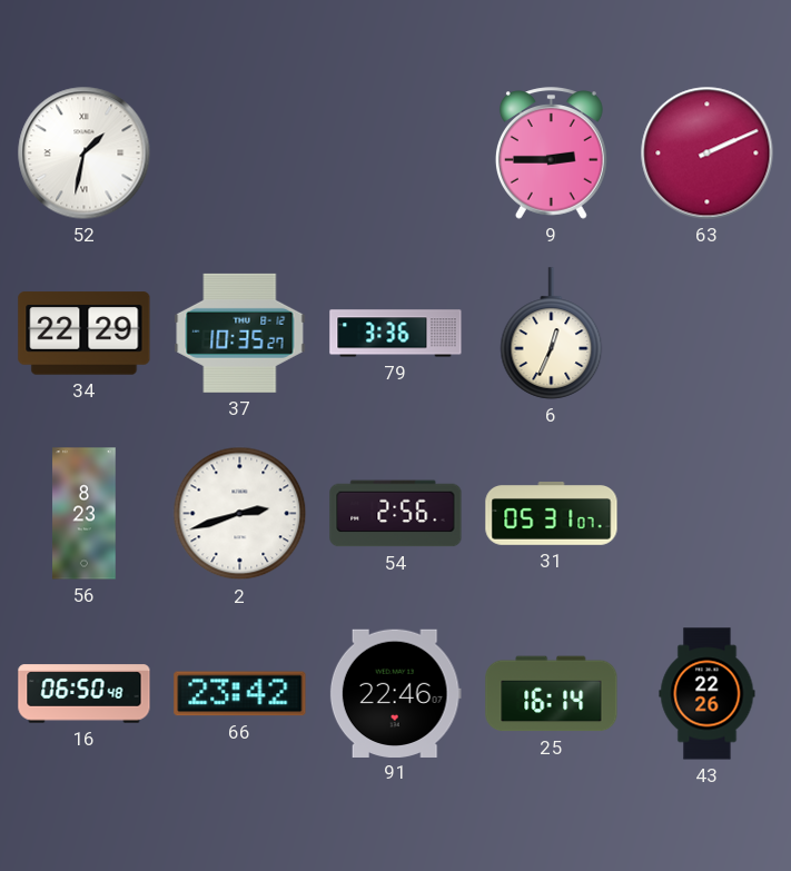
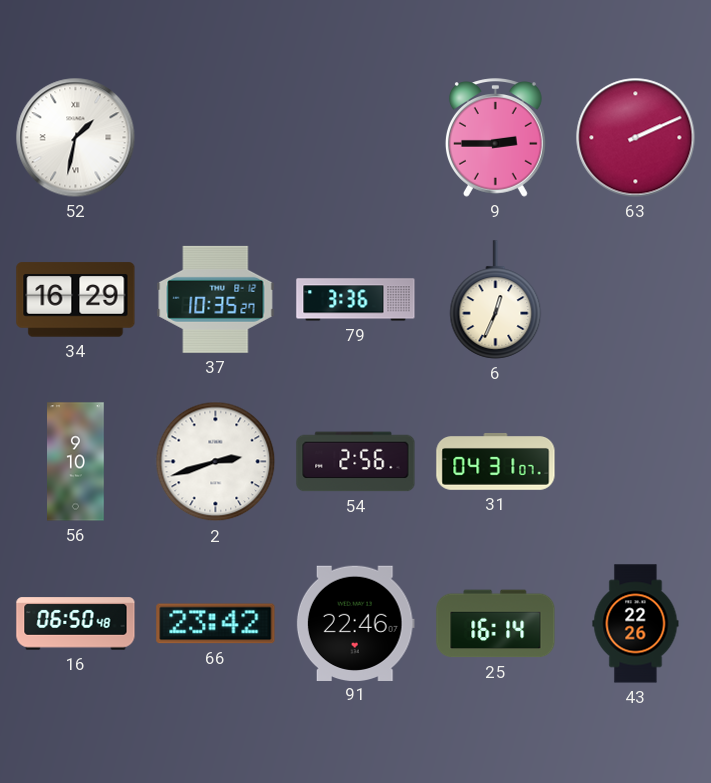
34: 22:29 -> 16:29
56: 8:23 -> 9:10
31: 05:31 -> 04:31
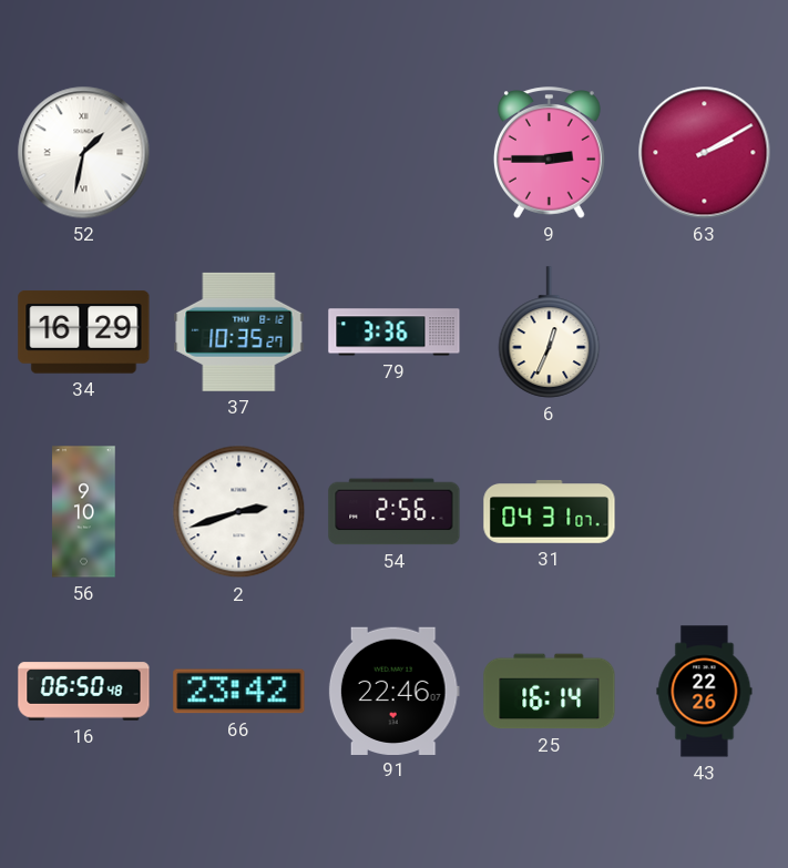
63: 2:11 -> 2:10
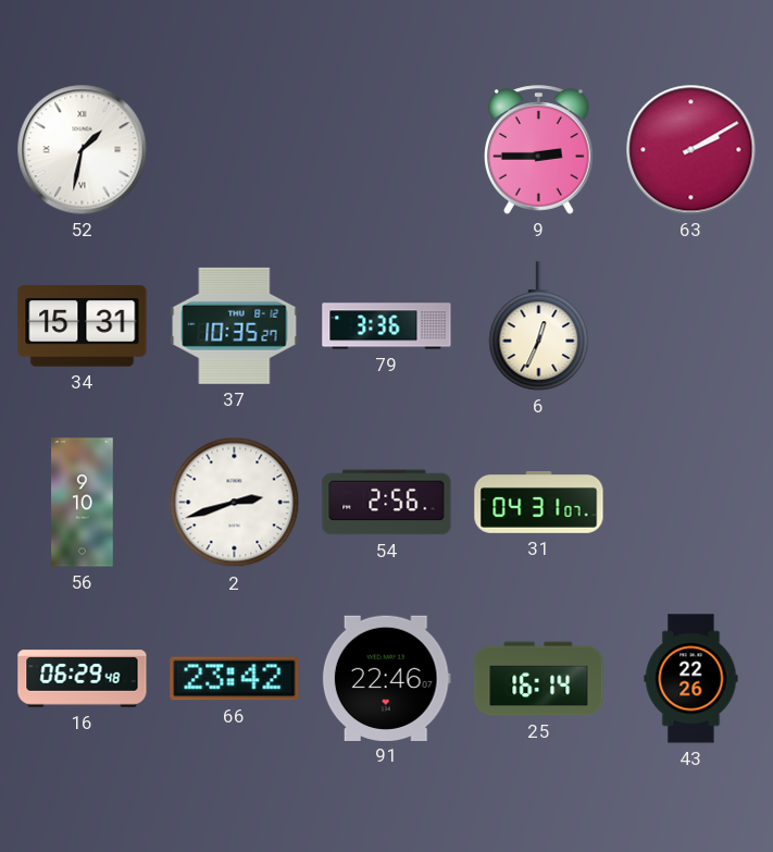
34: 16:29 -> 15:31
16: 06:50 -> 06:29
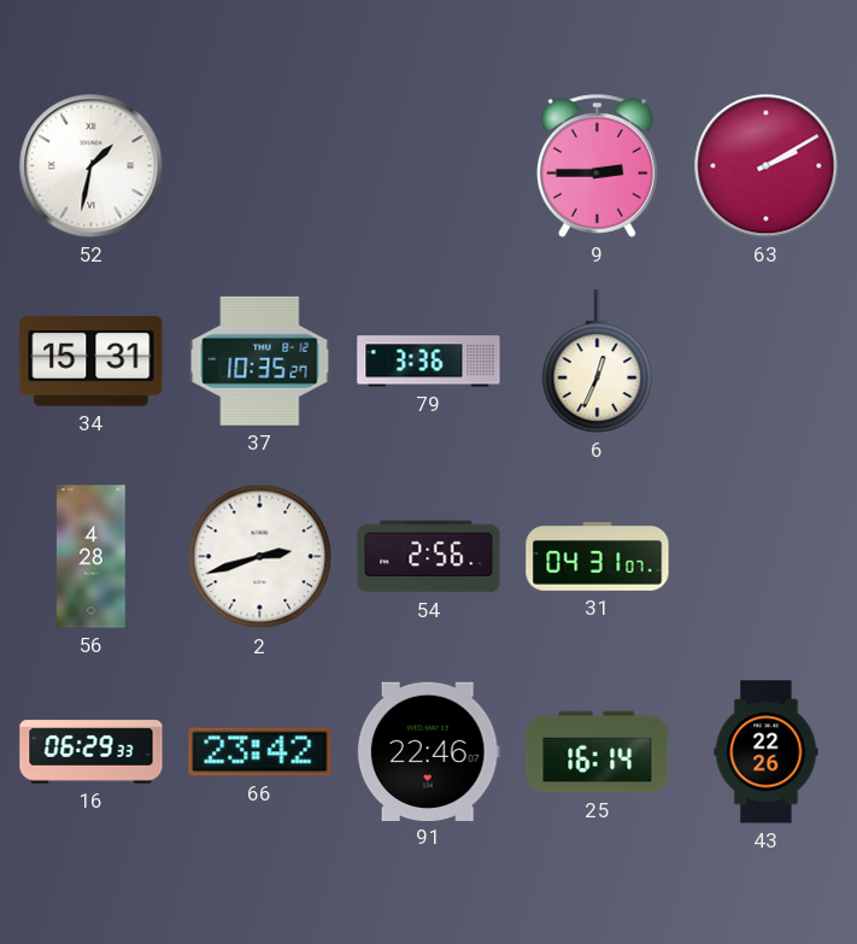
56: 9:10 -> 4:28
16: 06:29:48 -> 06:29:33
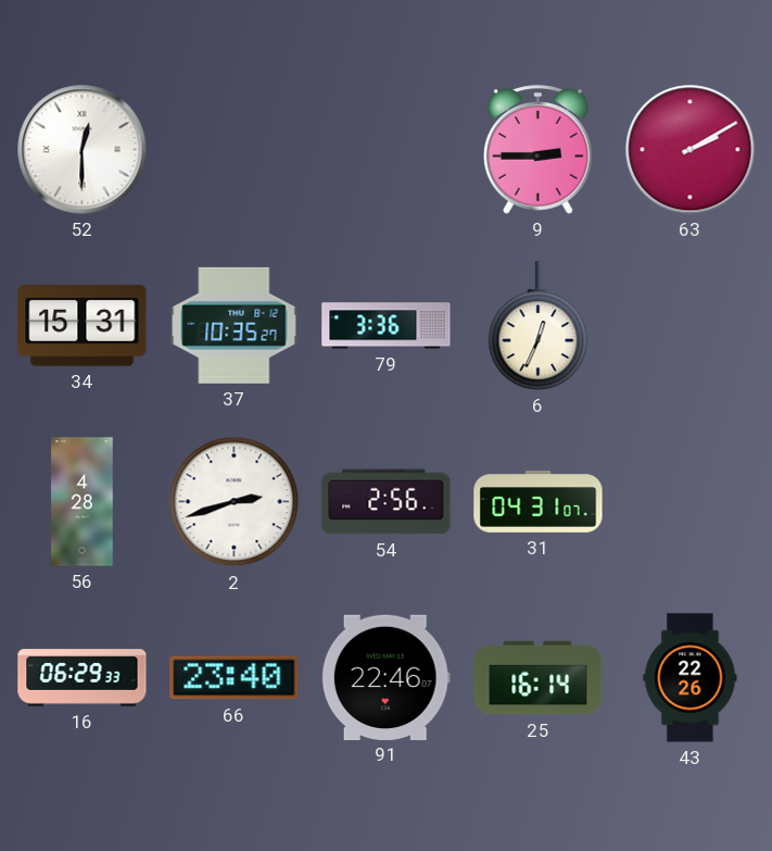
52: 1:32 -> 12:30
66: 23:42 -> 23:40
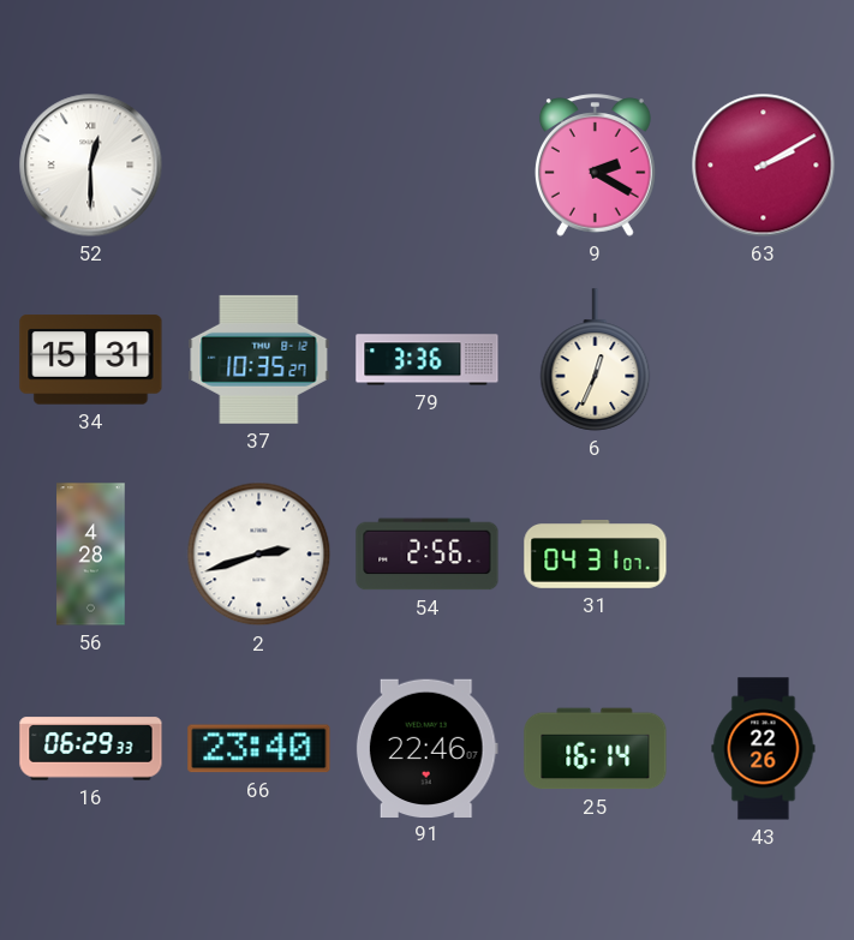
9: 2:45 -> 2:20
